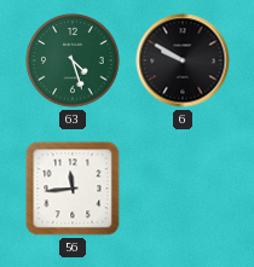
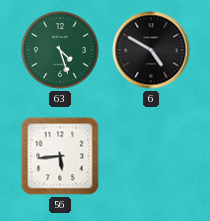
6: 9:50 -> 4:50
56: 11:44 -> 5:44
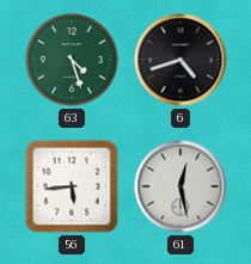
6: 4:50 -> 4:42
61: none -> 12:28
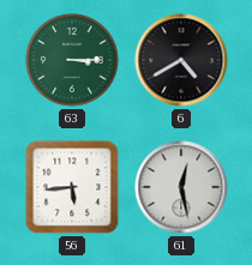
63: 4:27 -> 3:15
6: 4:42 -> 4:40
